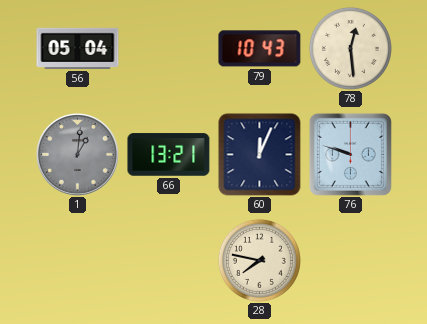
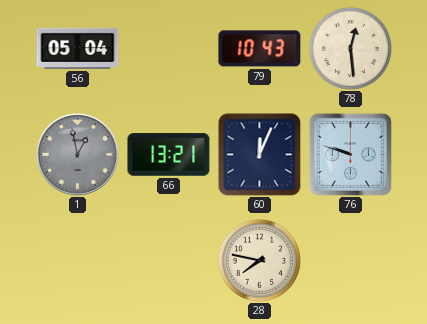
1: 1:01 -> 12:58
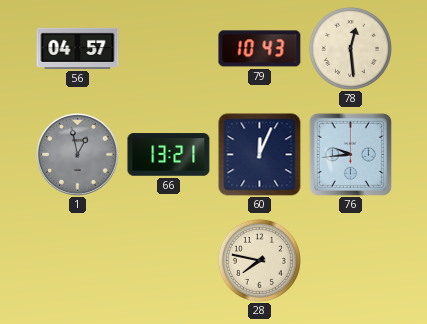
56: 05:04 -> 04:57
76: 9:48 -> 9:44
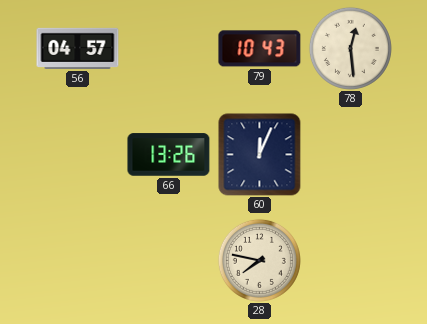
1: 12:58 -> none
66: 13:21 -> 13:26
76: 9:44 -> none
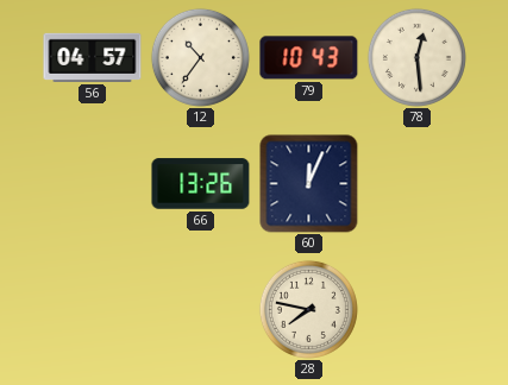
12: none -> 10:36
